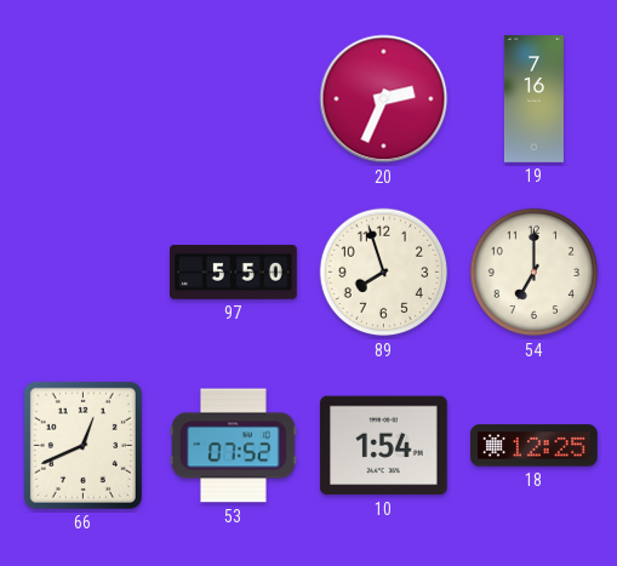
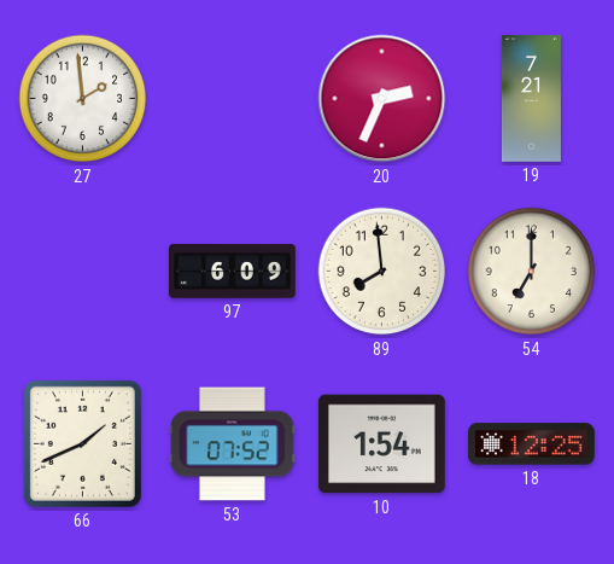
27: none -> 1:59
19: 7:16 -> 7:21
97: 5:50 -> 6:09
89: 7:57 -> 7:59
66: 12:41 -> 1:41
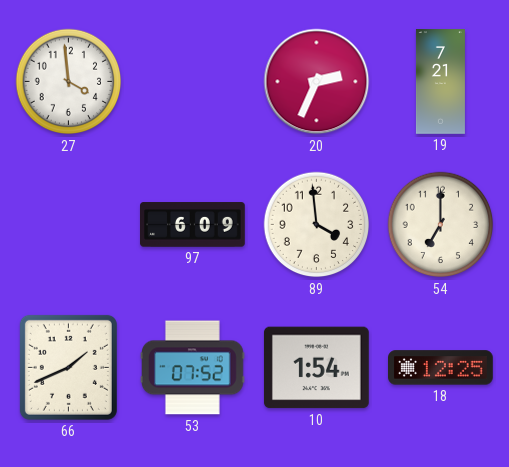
27: 1:59 -> 3:59
89: 7:59 -> 3:59
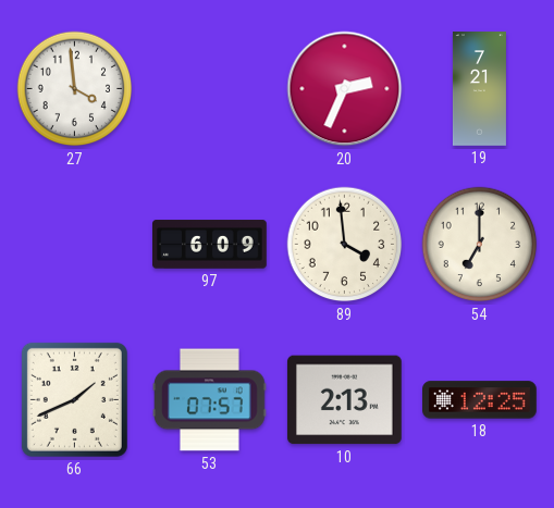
53: 07:52 -> 07:57
10: 1:54 -> 2:13
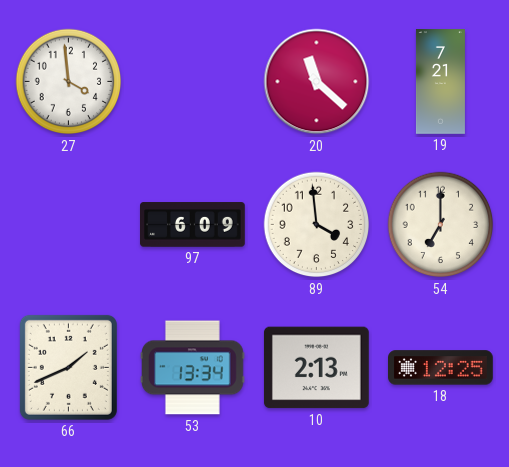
20: 2:34 -> 11:22
53: 07:57 -> 13:34
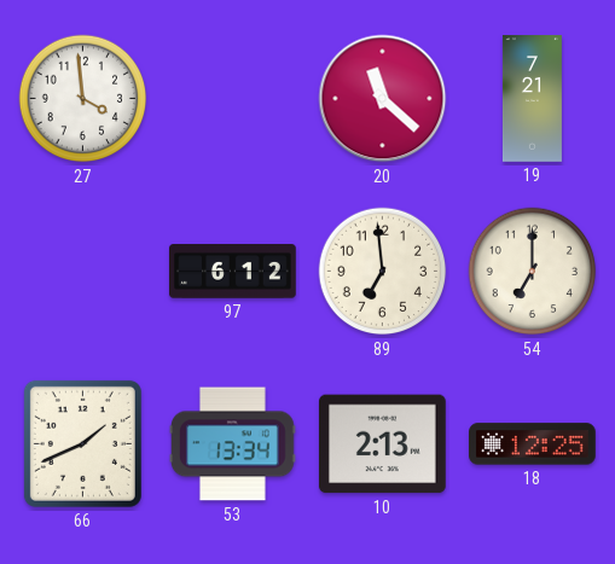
97: 6:09 -> 6:12
89: 3:59 -> 6:59
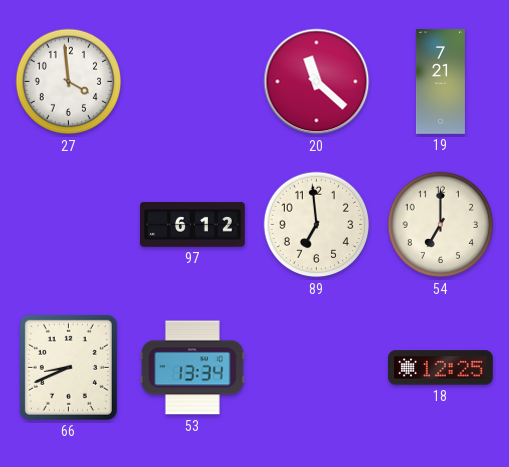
66: 1:41 -> 8:41
10: 2:13 -> none
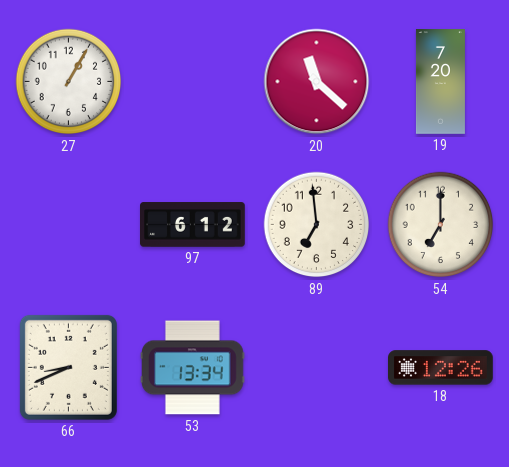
27: 3:59 -> 1:05
19: 7:21 -> 7:20
18: 12:25 -> 12:26
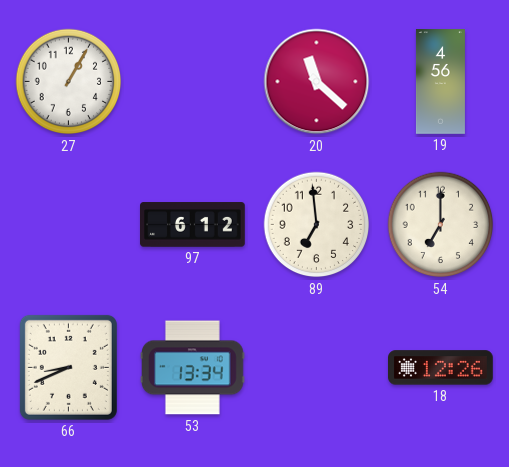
19: 7:20 -> 4:56
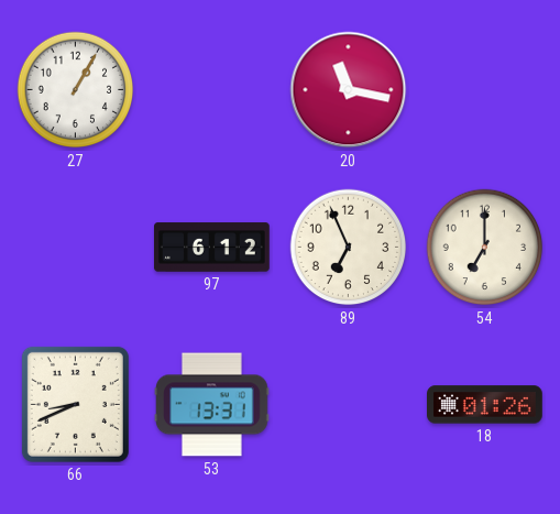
20: 11:22 -> 11:17
19: 4:56 -> none
89: 6:59 -> 6:56
53: 13:34 -> 13:31
18: 12:26 -> 01:26
